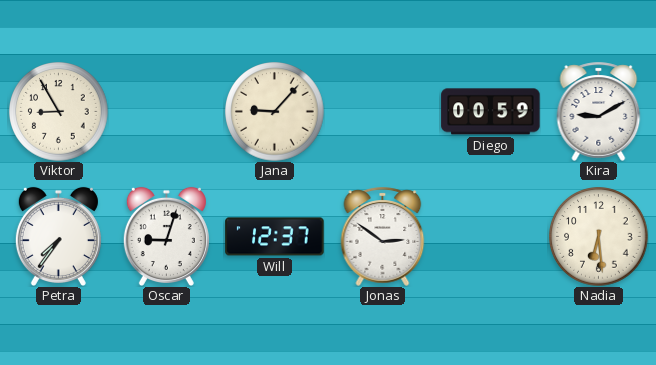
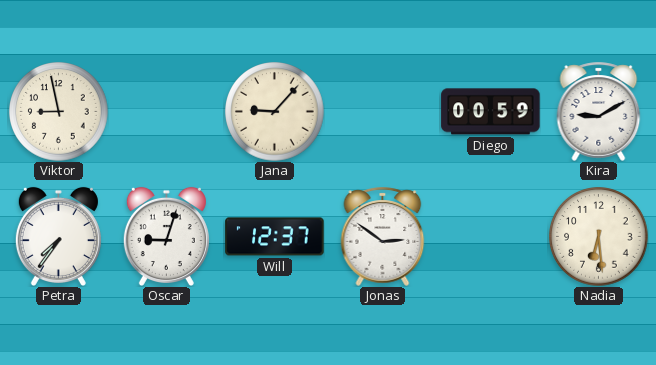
Viktor: 8:55 -> 8:58
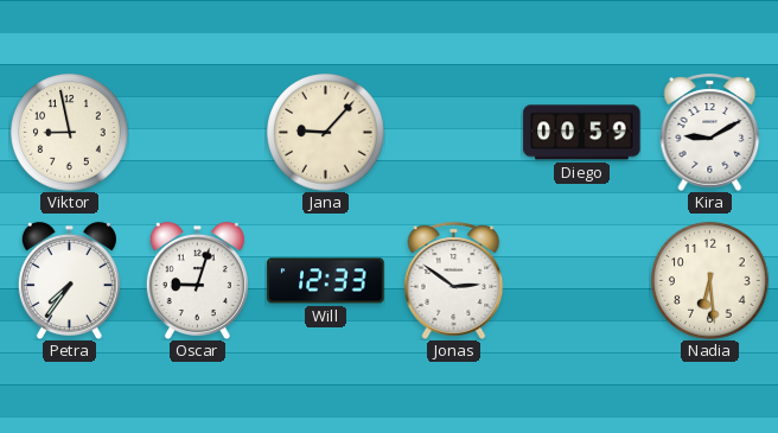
Will: 12:37 -> 12:33
